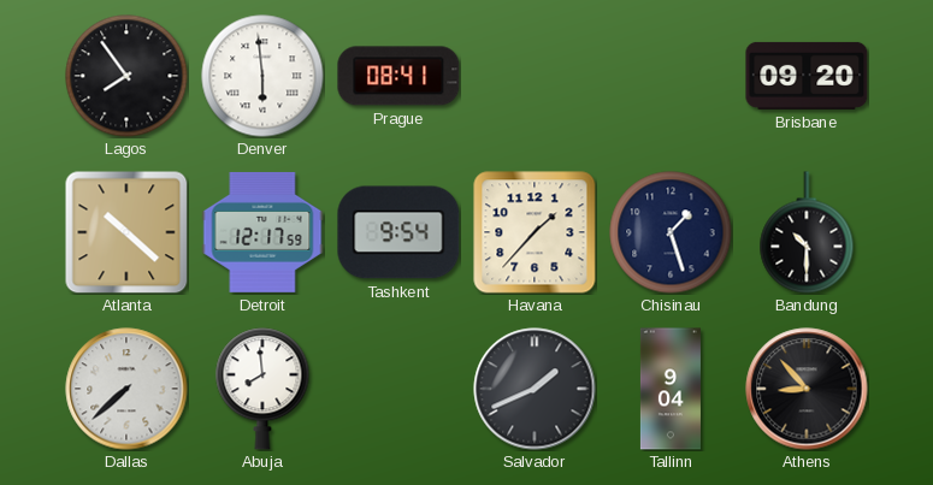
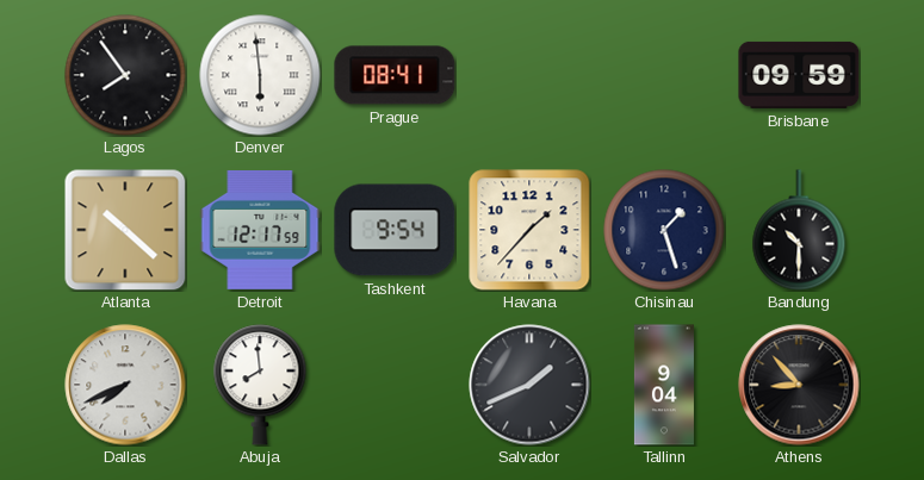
Brisbane: 09:20 -> 09:59
Dallas: 7:38 -> 7:41
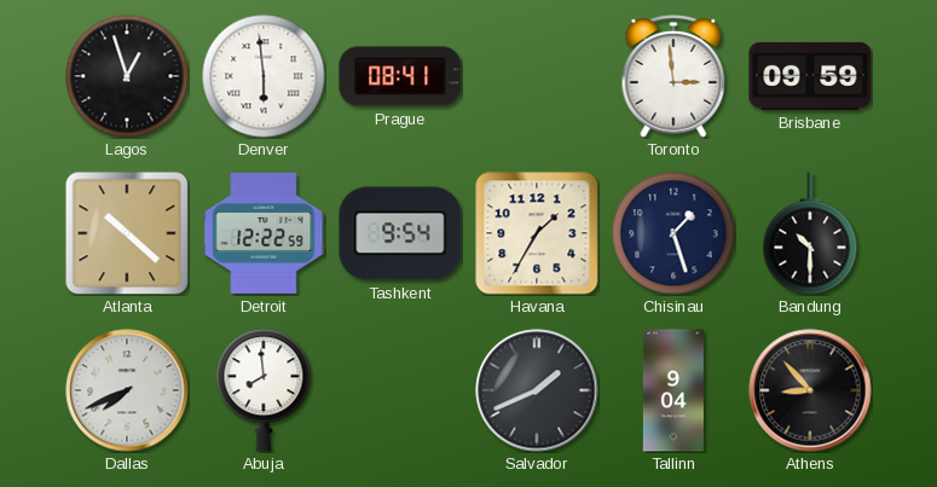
Lagos: 7:54 -> 12:57
Toronto: none -> 2:59
Detroit: 12:17 -> 12:22
Havana: 1:37 -> 1:35
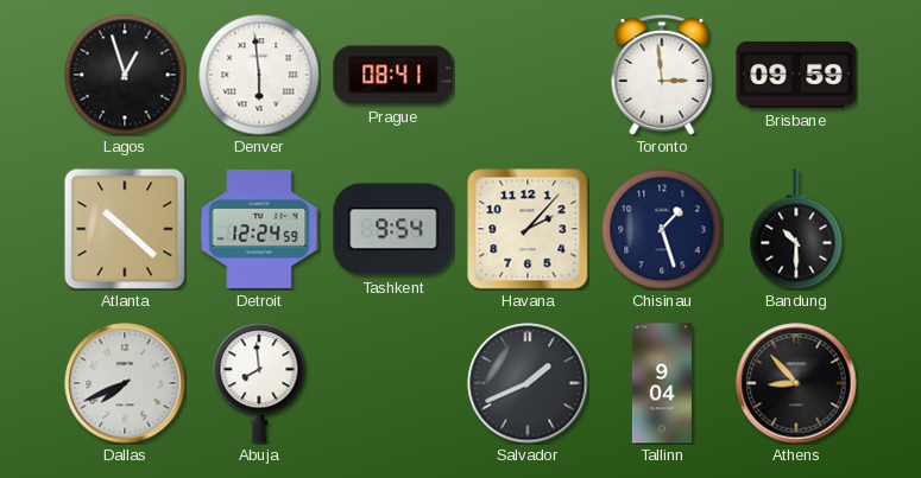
Detroit: 12:22 -> 12:24
Havana: 1:35 -> 2:07
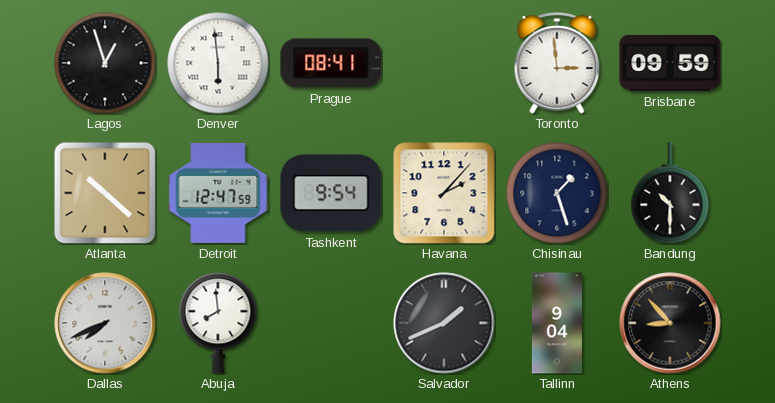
Detroit: 12:24 -> 12:47
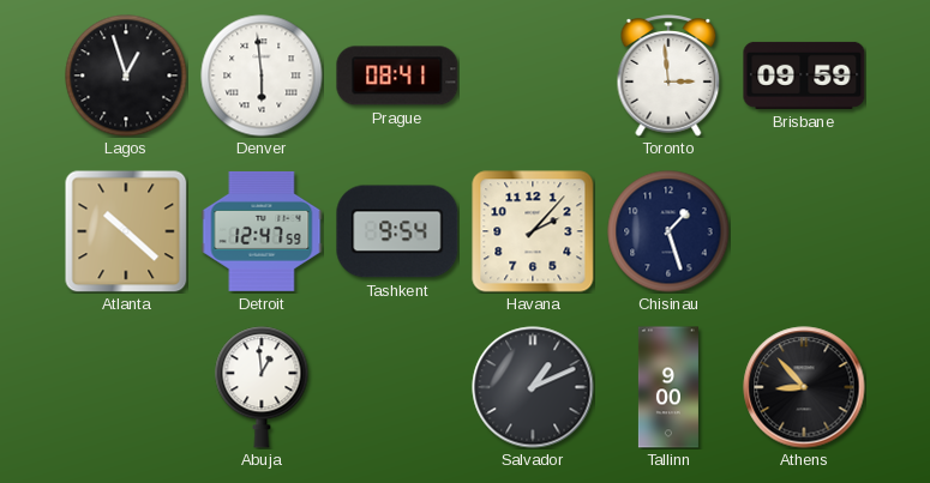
Bandung: 10:30 -> none
Dallas: 7:41 -> none
Abuja: 7:59 -> 12:59
Salvador: 1:41 -> 1:11
Tallinn: 9:04 -> 9:00
